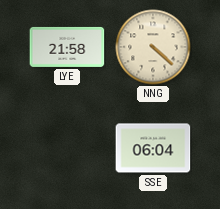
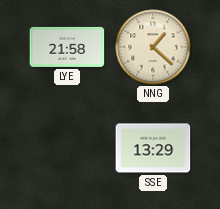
NNG: 4:22 -> 1:22
SSE: 06:04 -> 13:29
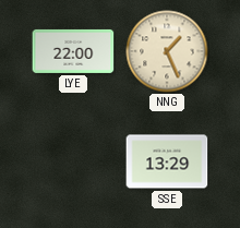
LYE: 21:58 -> 22:00
NNG: 1:22 -> 1:26
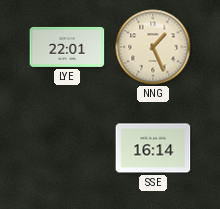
LYE: 22:00 -> 22:01
SSE: 13:29 -> 16:14
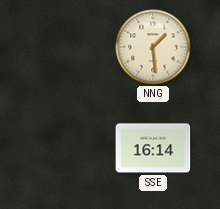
LYE: 22:01 -> none
NNG: 1:26 -> 1:29
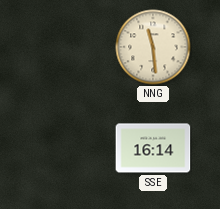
NNG: 1:29 -> 11:29
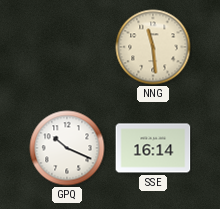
GPQ: none -> 10:19
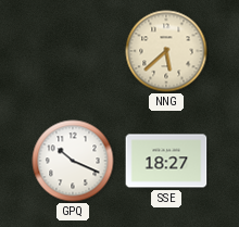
NNG: 11:29 -> 5:38
SSE: 16:14 -> 18:27
